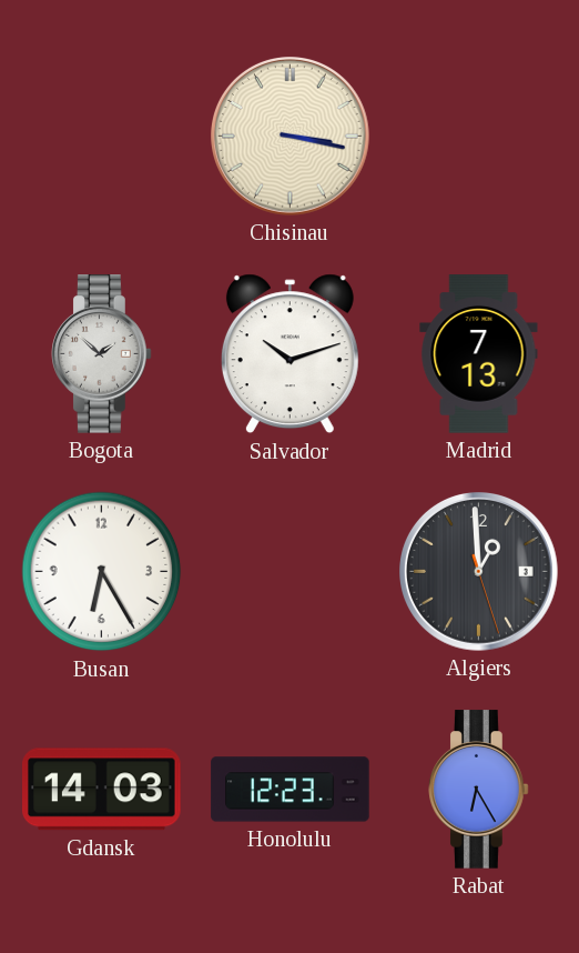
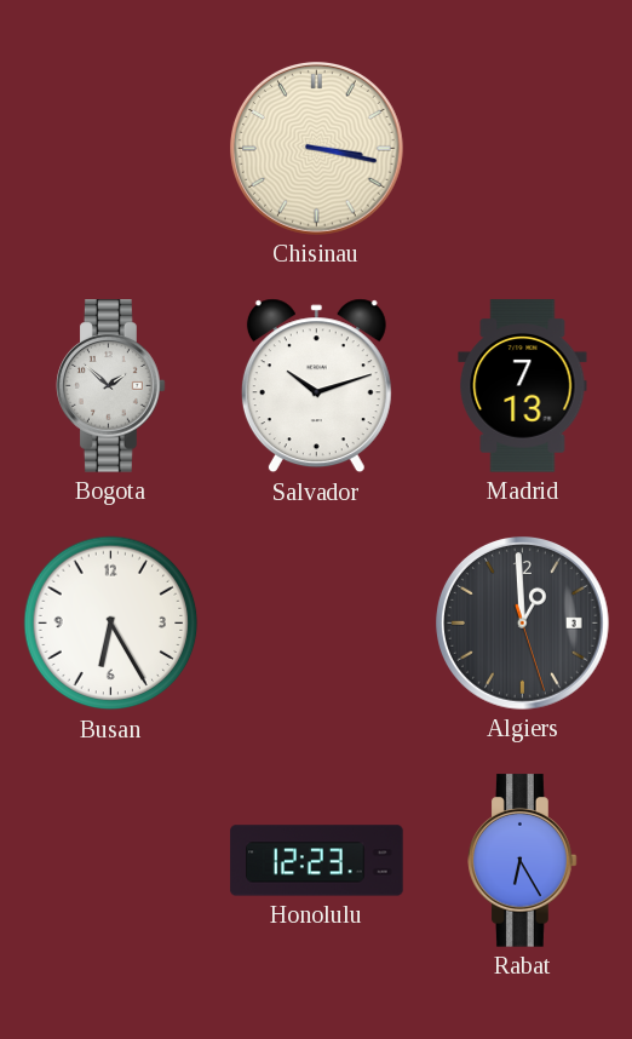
Gdansk: 14:03 -> none
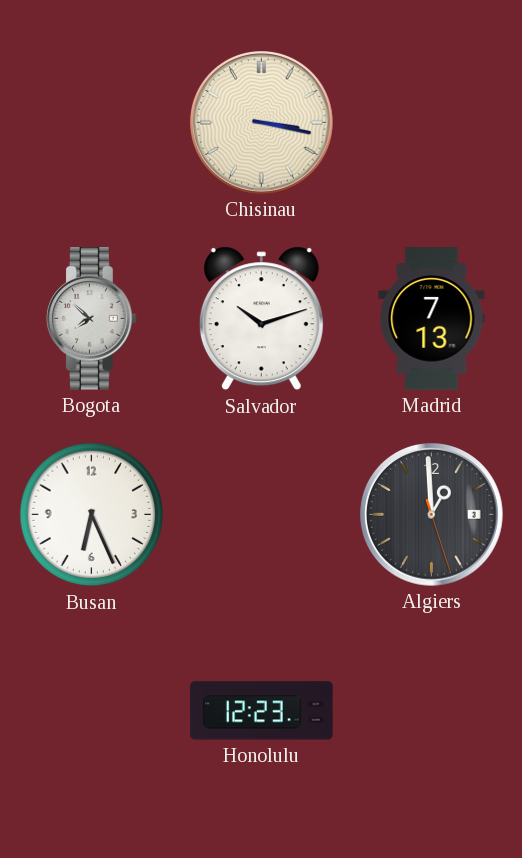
Bogota: 1:52 -> 7:52
Busan: 6:25 -> 6:26
Rabat: 6:25 -> none
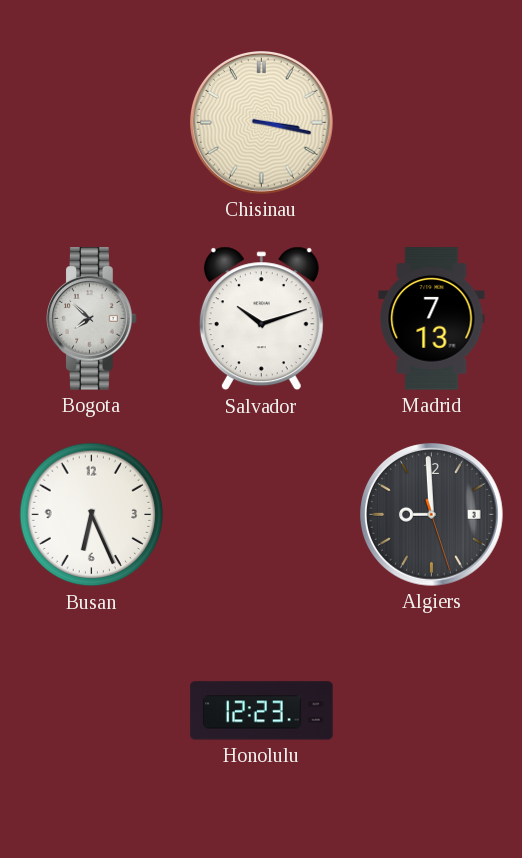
Algiers: 12:59 -> 8:59
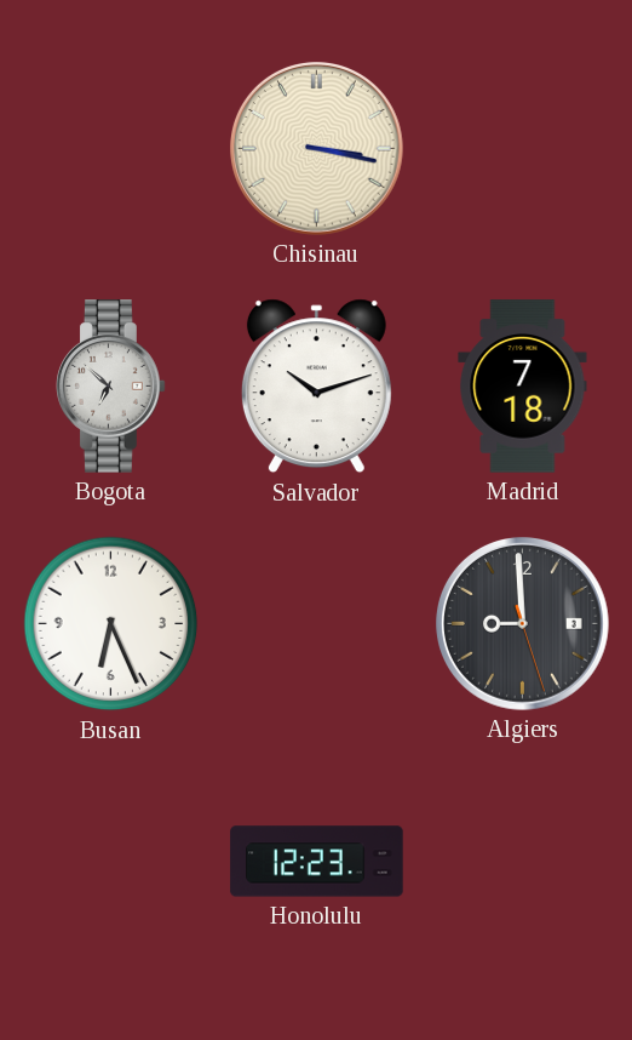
Bogota: 7:52 -> 6:52
Madrid: 7:13 -> 7:18
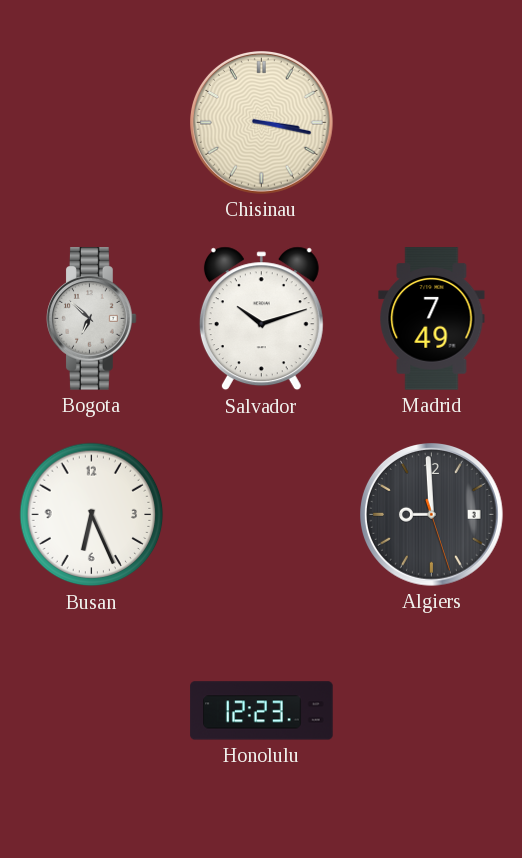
Madrid: 7:18 -> 7:49
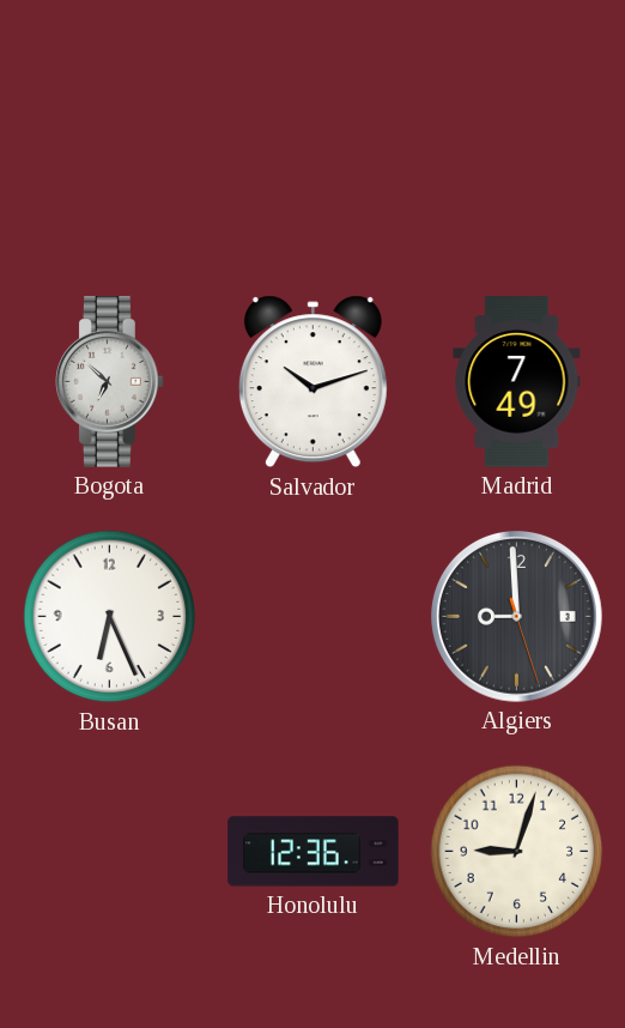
Chisinau: 3:17 -> none
Honolulu: 12:23 -> 12:36
Medellin: none -> 9:03
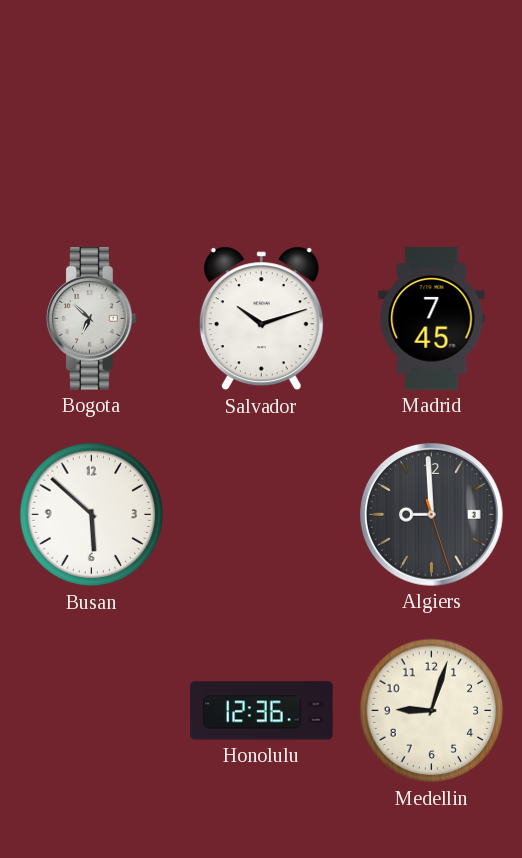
Madrid: 7:49 -> 7:45
Busan: 6:26 -> 5:52
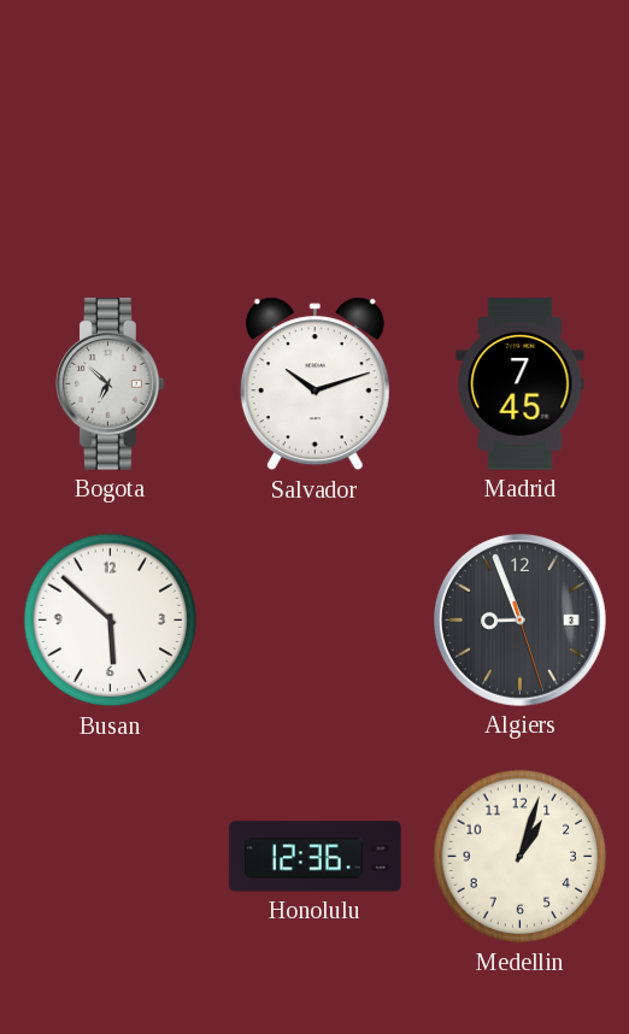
Algiers: 8:59 -> 8:56
Medellin: 9:03 -> 1:03
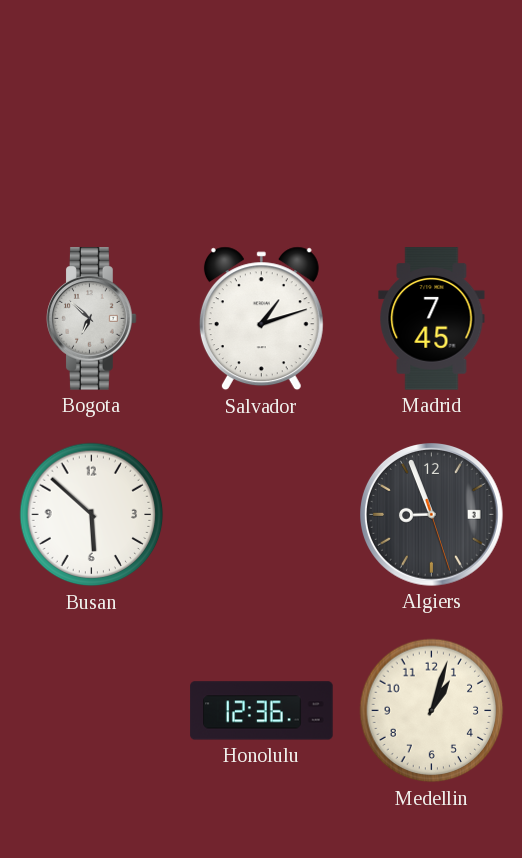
Salvador: 10:12 -> 1:12
